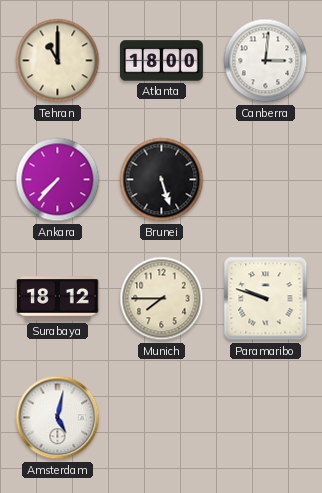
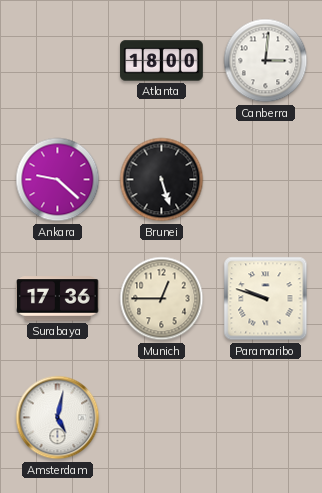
Tehran: 11:00 -> none
Ankara: 7:37 -> 9:22
Surabaya: 18:12 -> 17:36
Munich: 7:45 -> 12:45
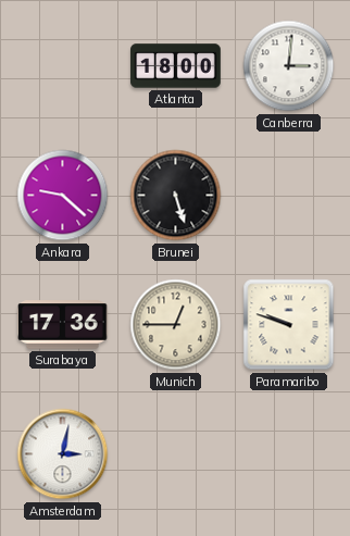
Amsterdam: 5:02 -> 3:02
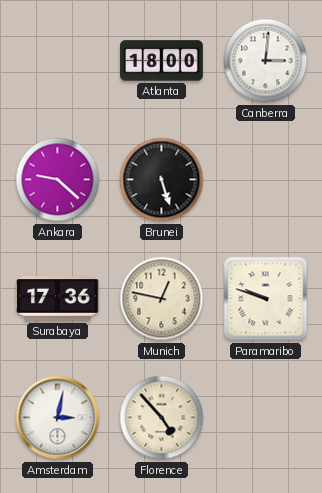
Munich: 12:45 -> 12:47
Florence: none -> 4:53
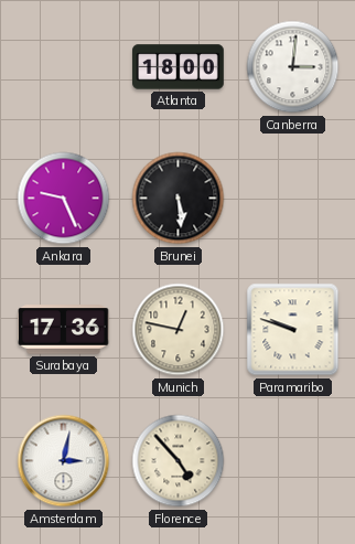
Ankara: 9:22 -> 9:26
Brunei: 5:27 -> 5:29
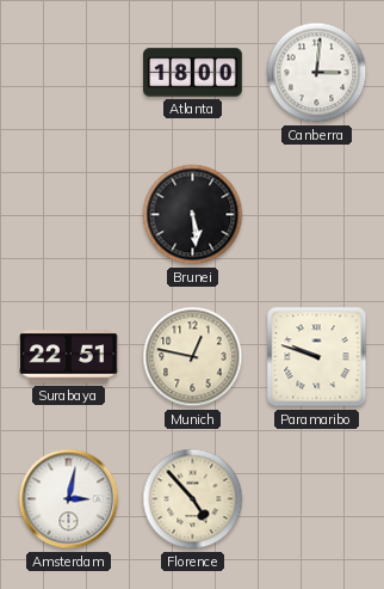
Ankara: 9:26 -> none
Surabaya: 17:36 -> 22:51
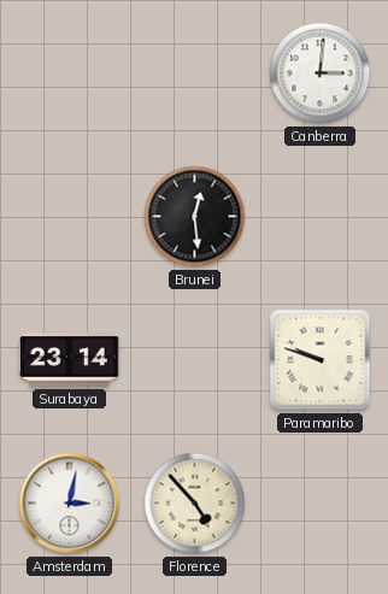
Atlanta: 18:00 -> none
Brunei: 5:29 -> 12:29
Surabaya: 22:51 -> 23:14
Munich: 12:47 -> none
